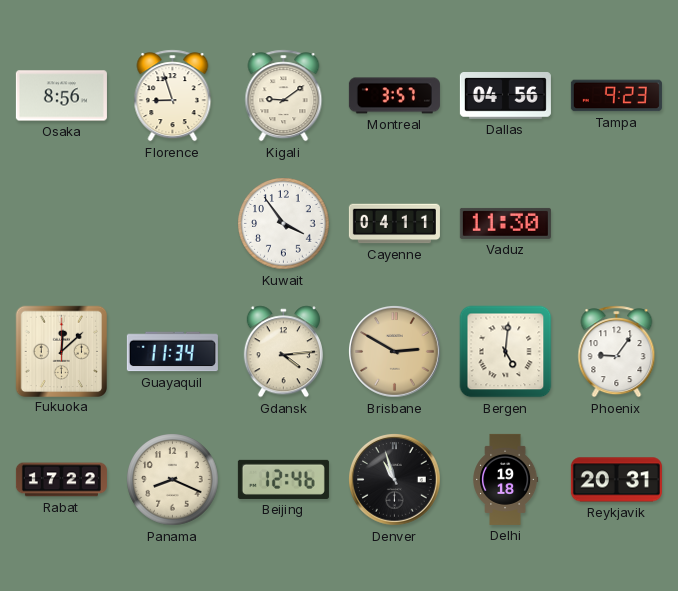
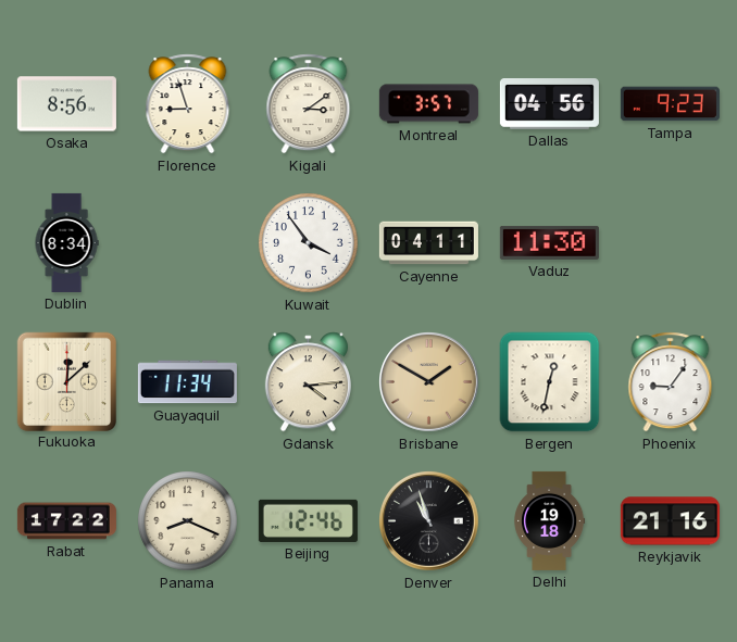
Kigali: 9:09 -> 3:09
Dublin: none -> 8:34
Brisbane: 2:50 -> 1:50
Bergen: 5:01 -> 12:32
Reykjavik: 20:31 -> 21:16
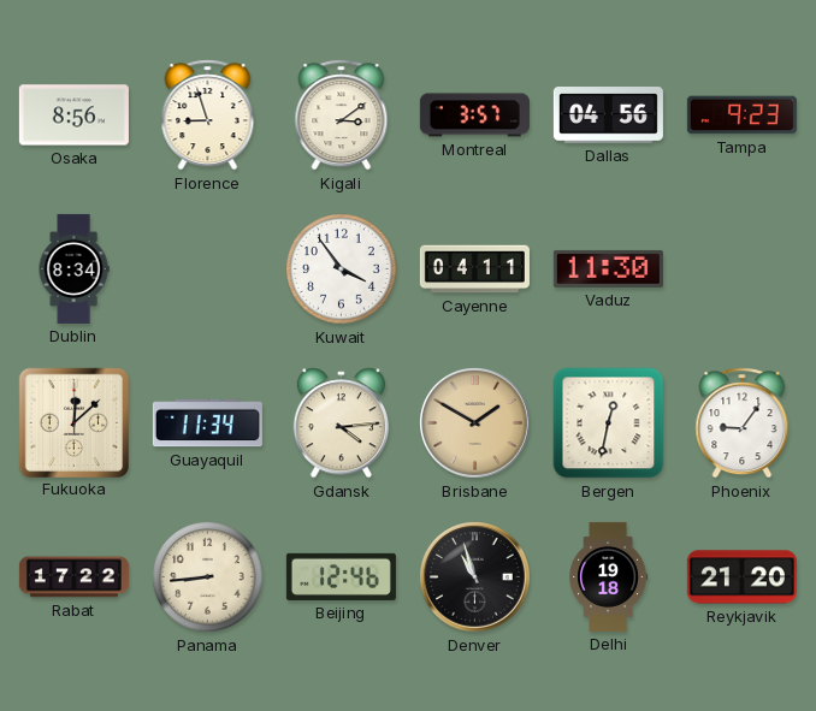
Panama: 8:19 -> 8:44
Reykjavik: 21:16 -> 21:20
